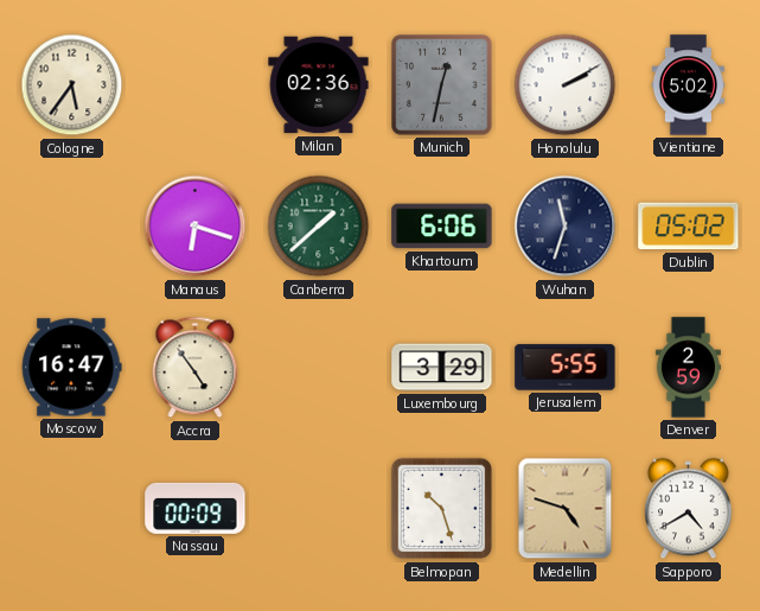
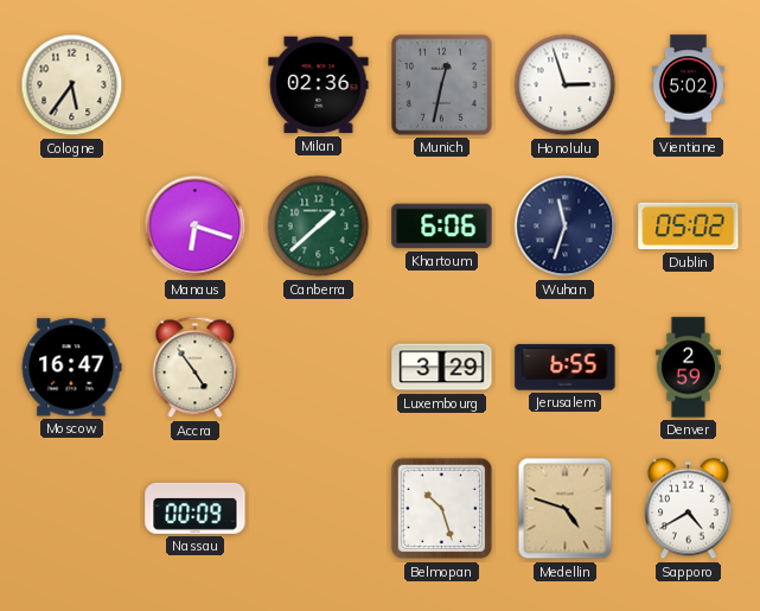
Honolulu: 2:10 -> 2:57
Jerusalem: 5:55 -> 6:55
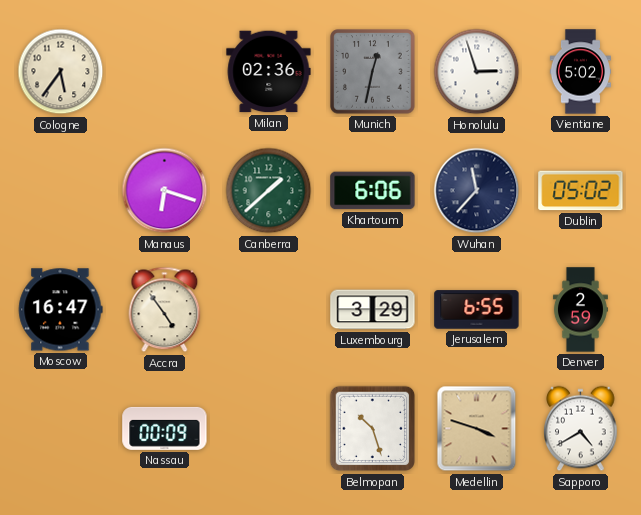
Wuhan: 11:33 -> 11:37
Medellin: 4:48 -> 3:48
